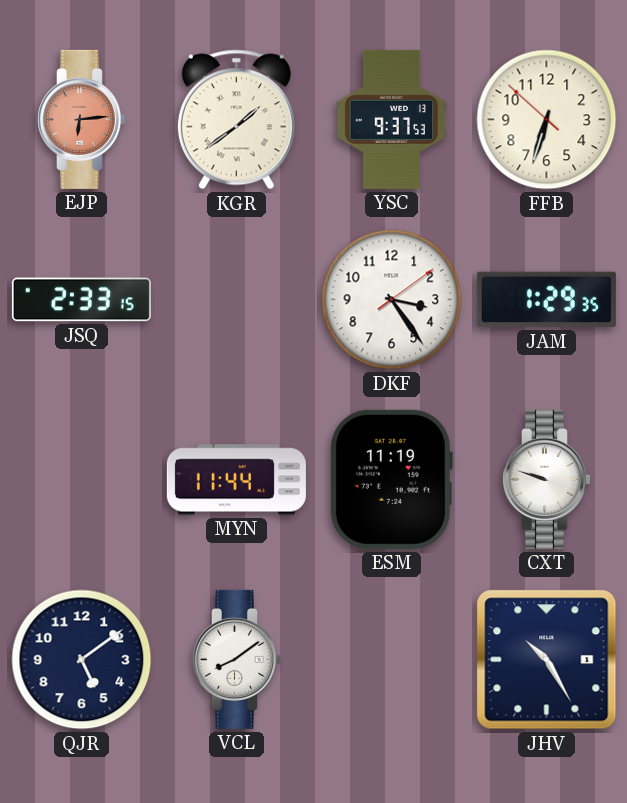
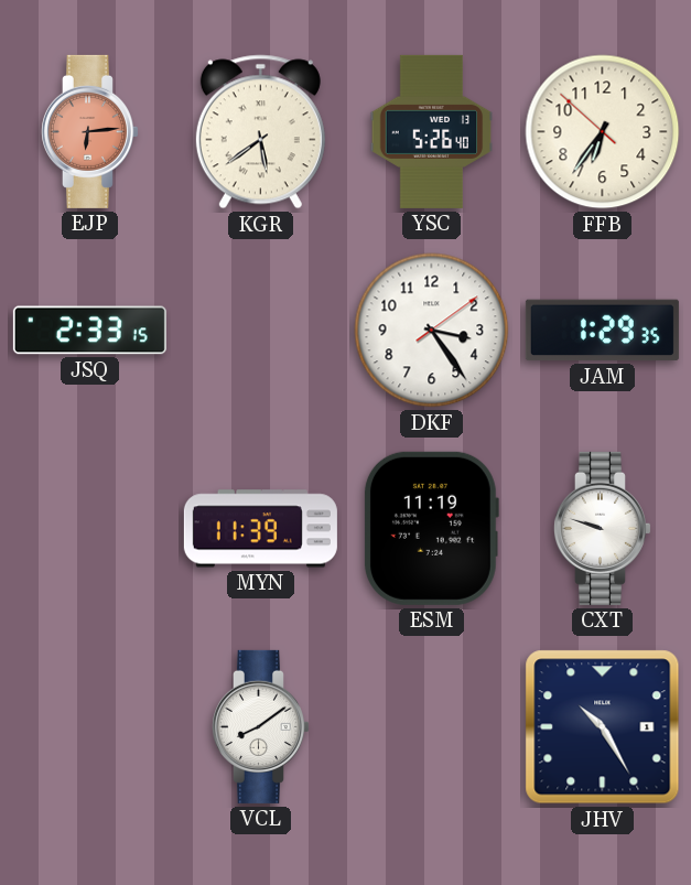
KGR: 1:39 -> 5:39
YSC: 9:37 -> 5:26
FFB: 6:32 -> 6:35
MYN: 11:44 -> 11:39
QJR: 5:09 -> none
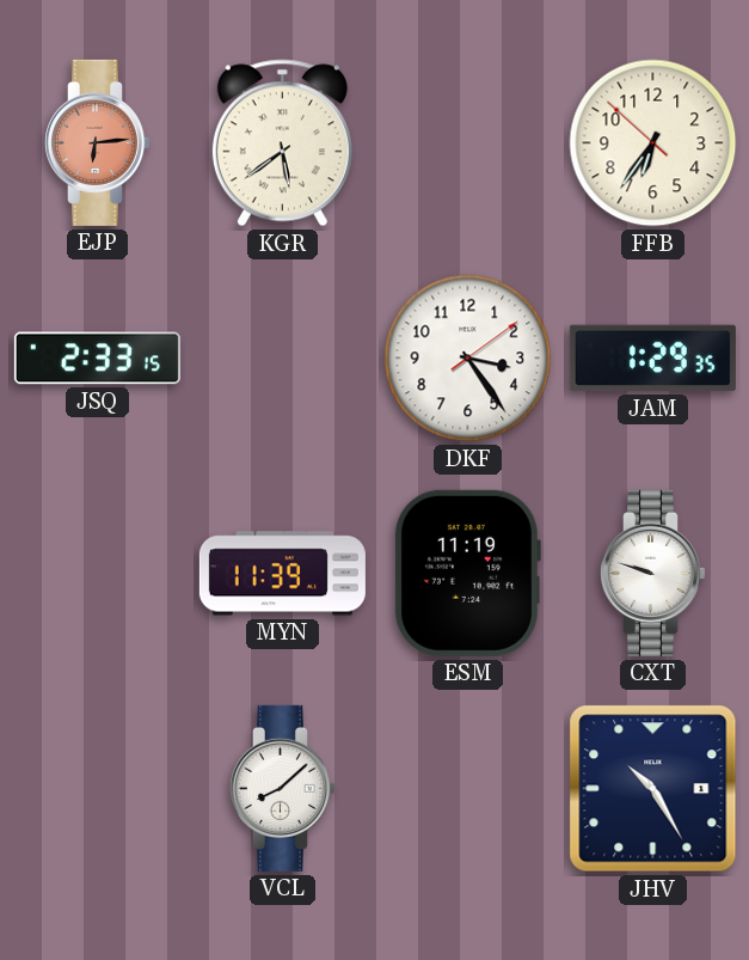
YSC: 5:26 -> none
VCL: 8:09 -> 8:08
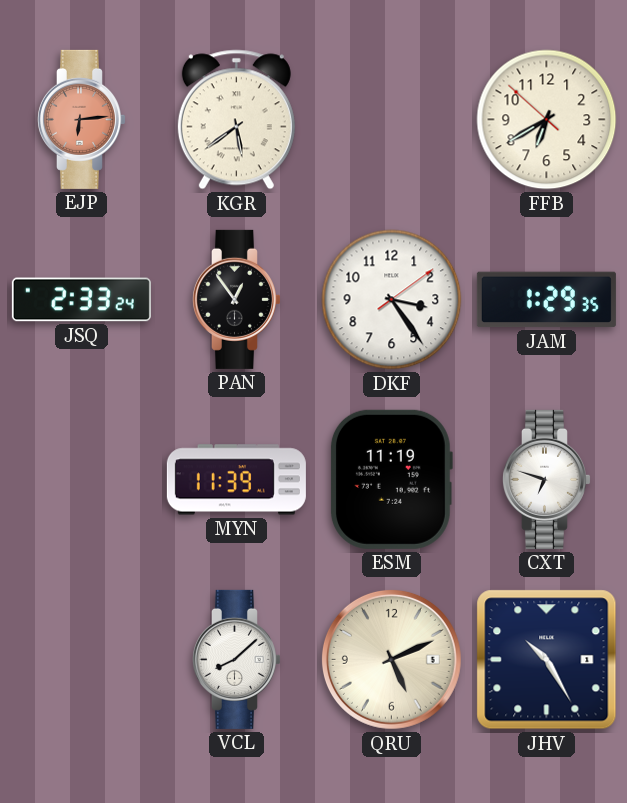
FFB: 6:35 -> 6:39
JSQ: 2:33:15 -> 2:33:24
PAN: none -> 12:54
CXT: 9:48 -> 6:48
QRU: none -> 5:11
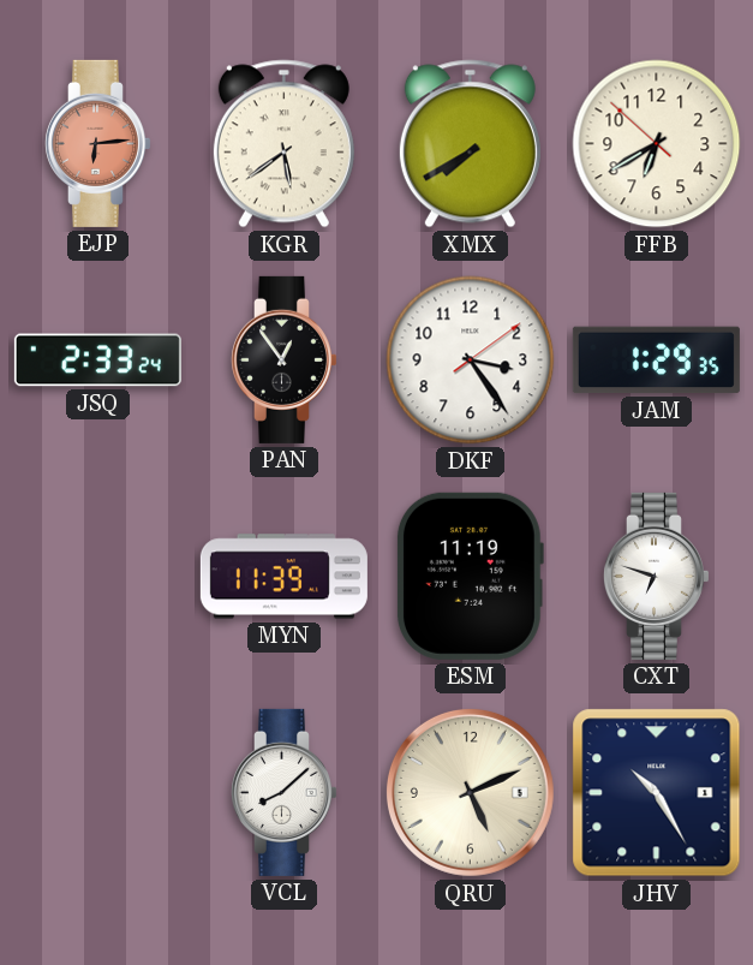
XMX: none -> 7:40
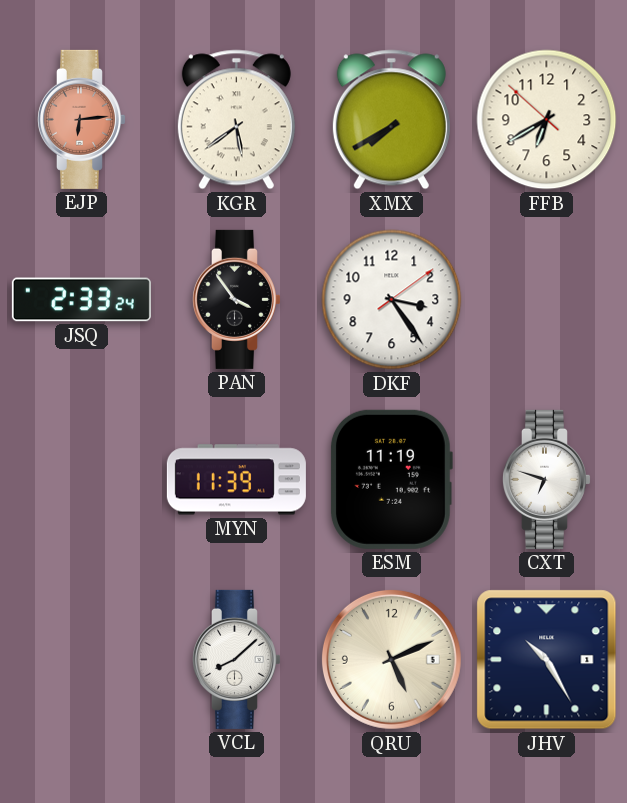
PAN: 12:54 -> 3:54
JAM: 1:29 -> none
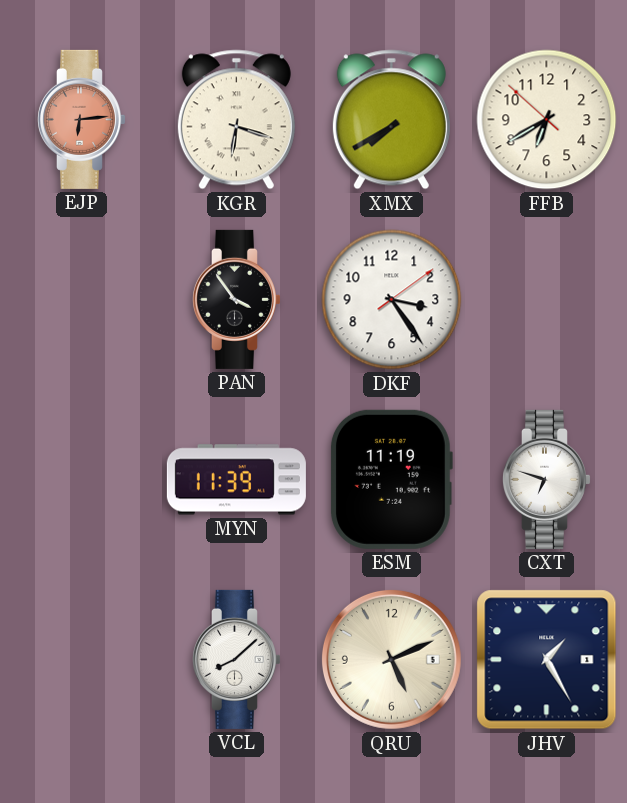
KGR: 5:39 -> 6:18
JSQ: 2:33 -> none
JHV: 10:25 -> 1:25
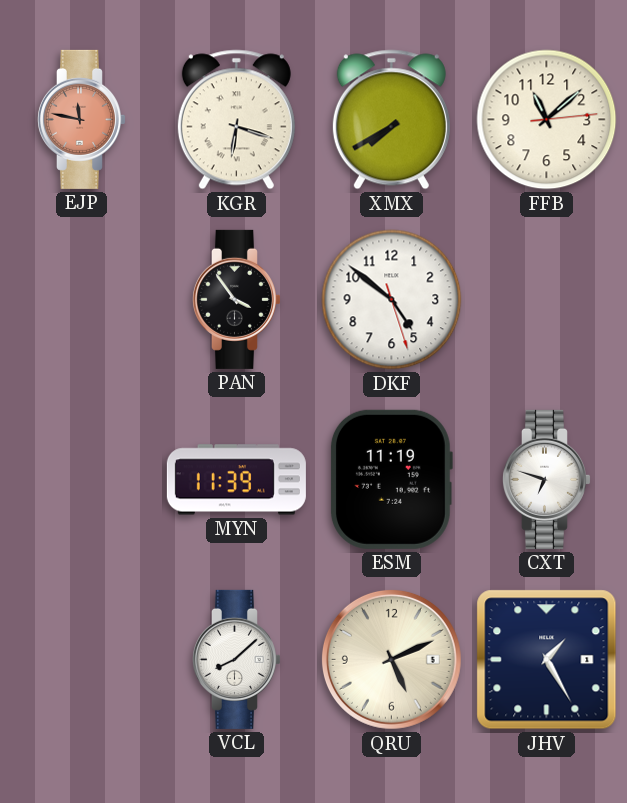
EJP: 6:14 -> 11:47
FFB: 6:39 -> 11:08
DKF: 3:24 -> 4:51
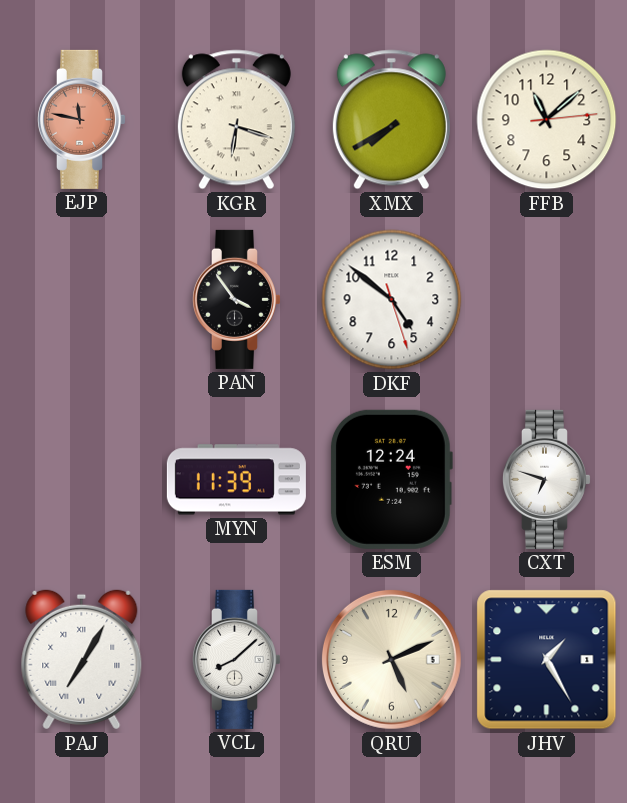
ESM: 11:19 -> 12:24
PAJ: none -> 7:05
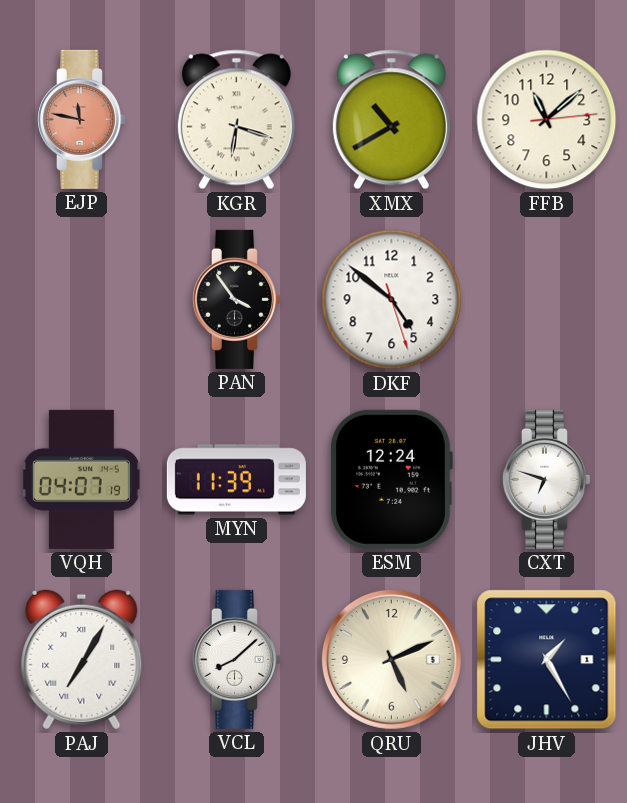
XMX: 7:40 -> 10:40
VQH: none -> 04:07
